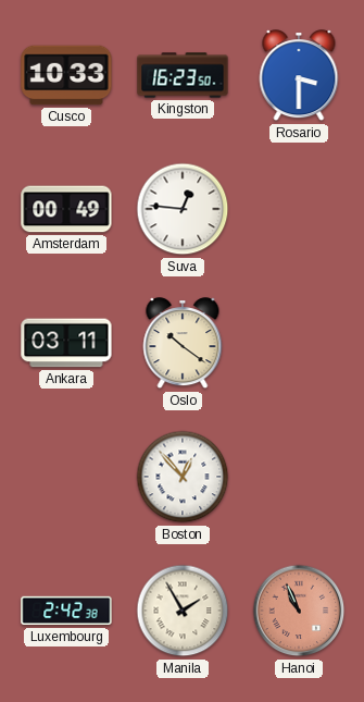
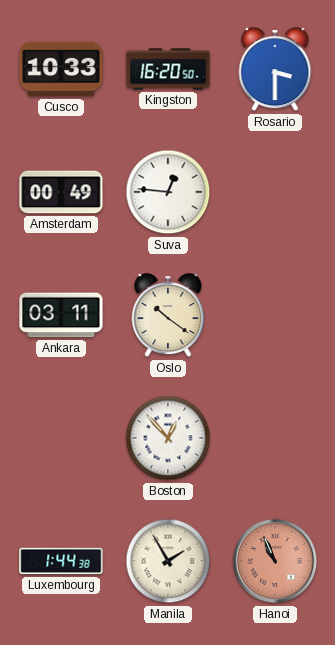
Kingston: 16:23 -> 16:20
Luxembourg: 2:42 -> 1:44
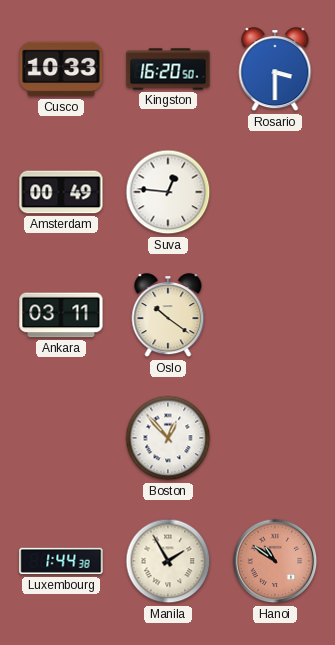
Hanoi: 10:56 -> 10:51
